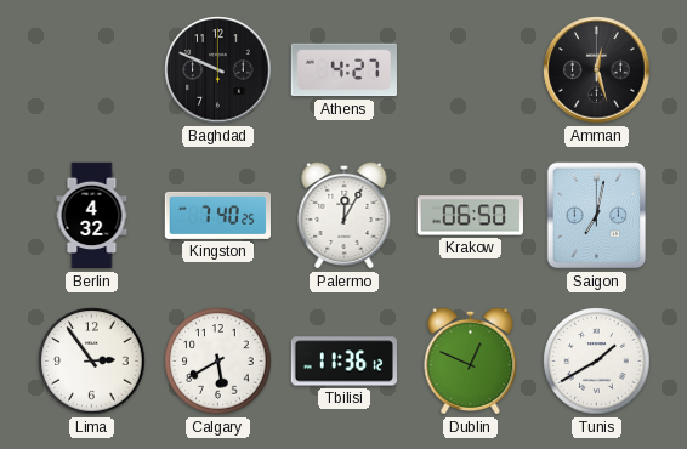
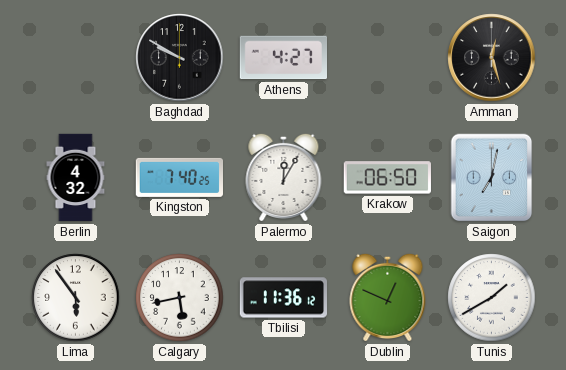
Baghdad: 9:49 -> 9:50
Lima: 2:54 -> 5:54
Calgary: 5:40 -> 5:43
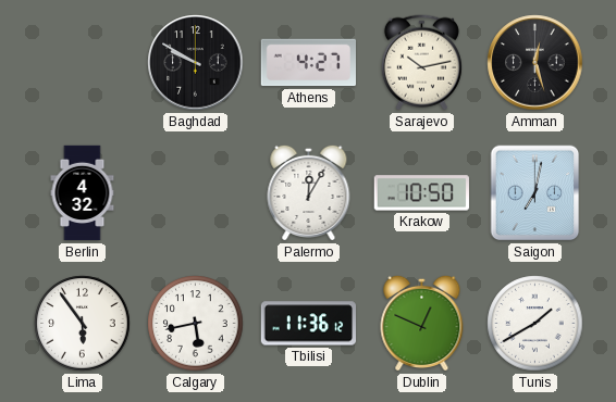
Sarajevo: none -> 10:13
Kingston: 7:40 -> none
Krakow: 06:50 -> 10:50
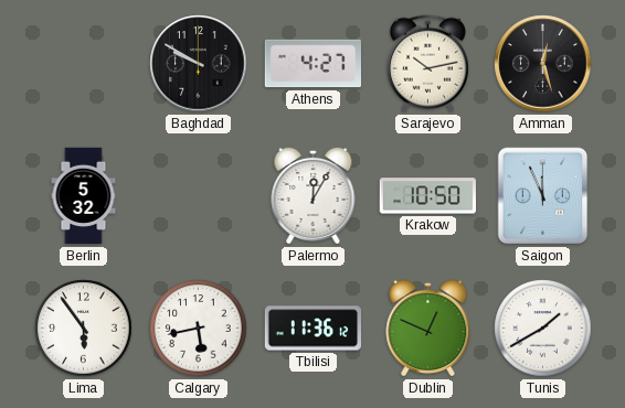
Berlin: 4:32 -> 5:32
Saigon: 7:02 -> 11:56
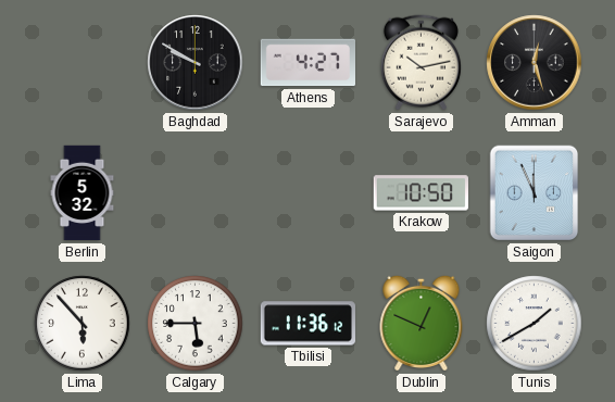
Palermo: 12:05 -> none
Lima: 5:54 -> 5:53
Calgary: 5:43 -> 5:45
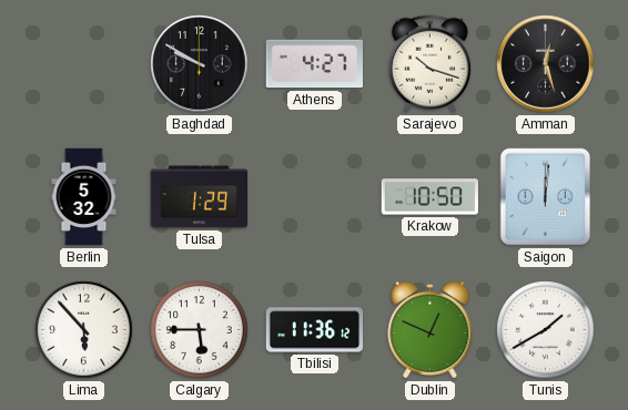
Sarajevo: 10:13 -> 10:18
Tulsa: none -> 1:29
Saigon: 11:56 -> 12:01
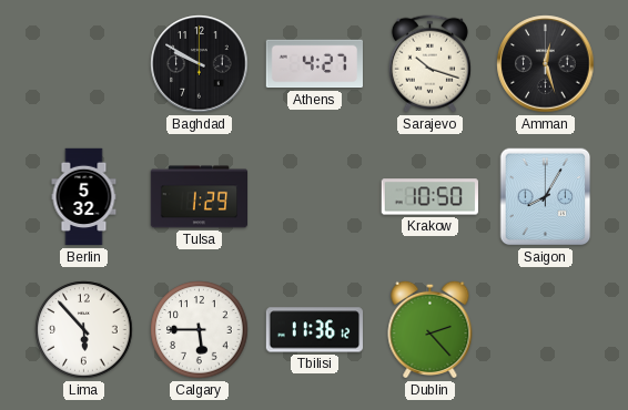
Saigon: 12:01 -> 8:05
Dublin: 12:49 -> 2:23
Tunis: 1:40 -> none
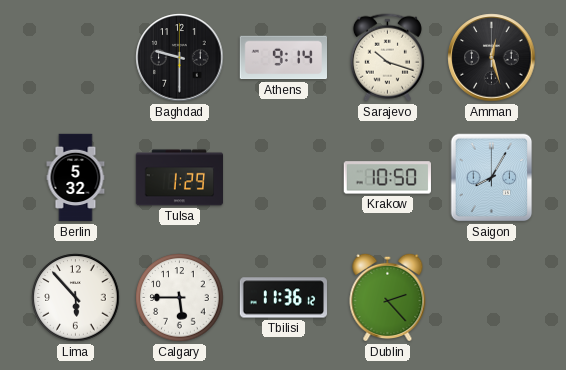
Baghdad: 9:50 -> 9:30
Athens: 4:27 -> 9:14
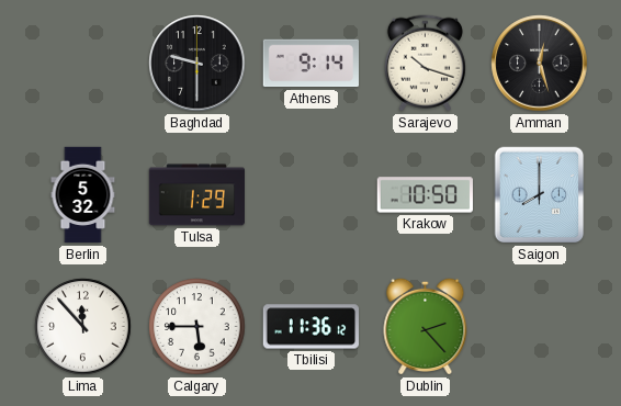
Saigon: 8:05 -> 8:00
Lima: 5:53 -> 11:53
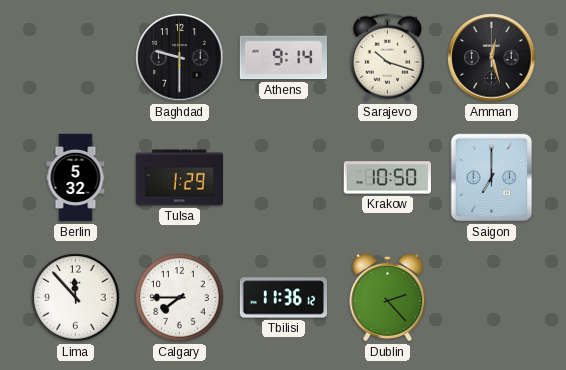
Saigon: 8:00 -> 7:00
Calgary: 5:45 -> 7:45
